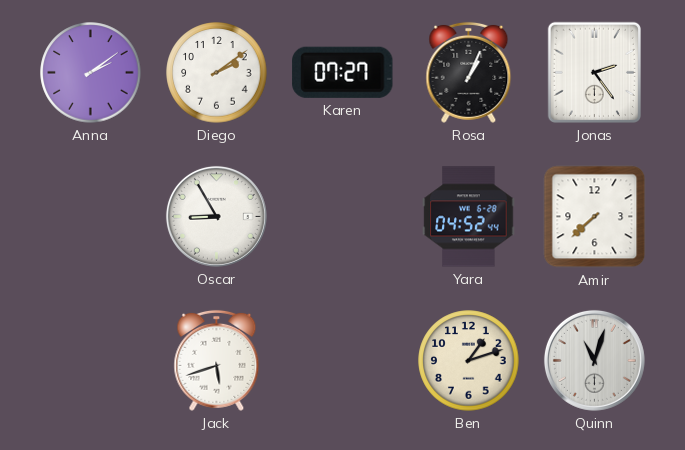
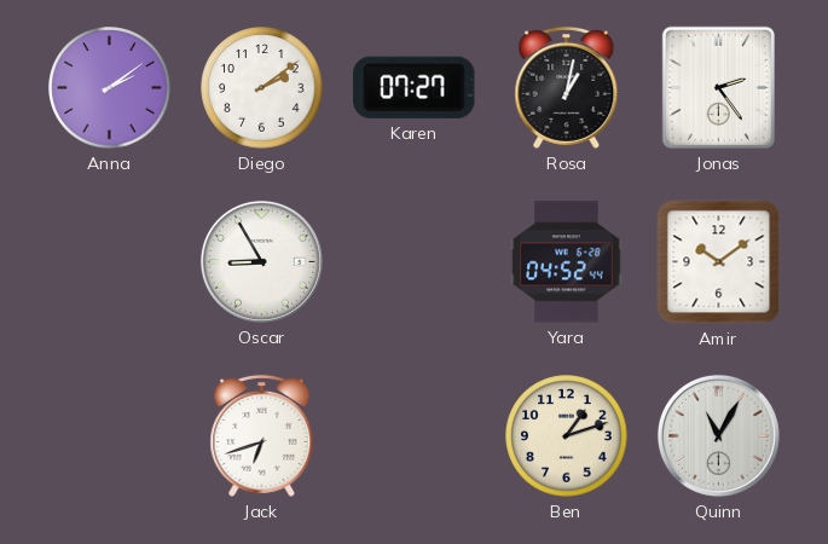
Rosa: 1:04 -> 1:02
Amir: 7:38 -> 10:09
Jack: 5:42 -> 6:42
Quinn: 11:03 -> 11:05
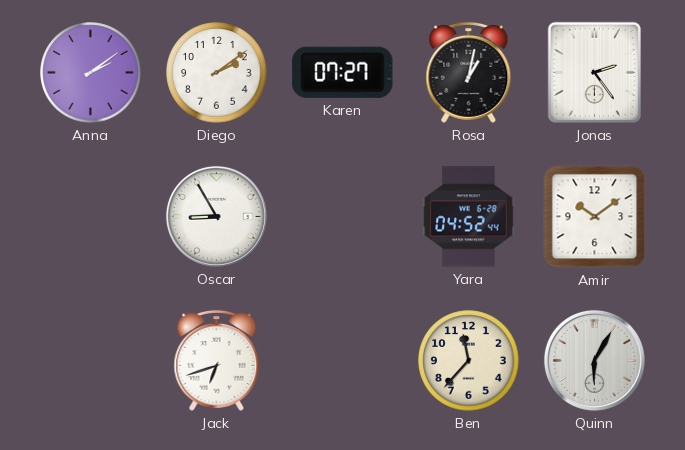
Ben: 1:12 -> 11:37
Quinn: 11:05 -> 6:05
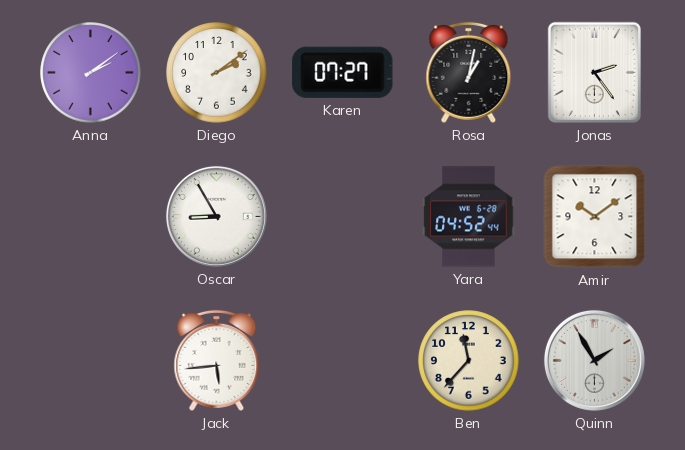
Jack: 6:42 -> 5:44
Quinn: 6:05 -> 1:55
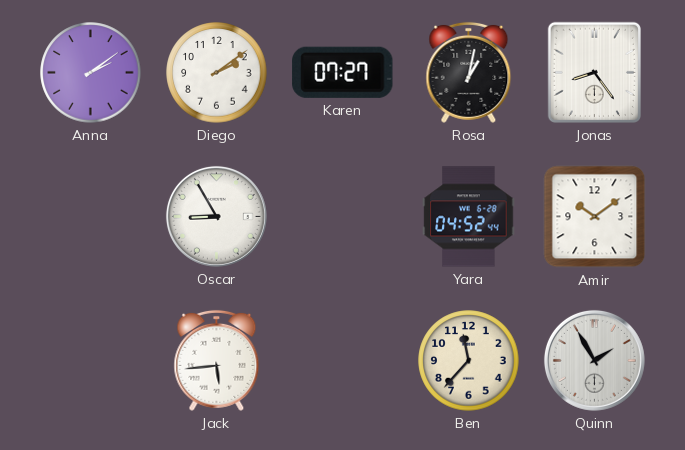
Jonas: 2:24 -> 8:24
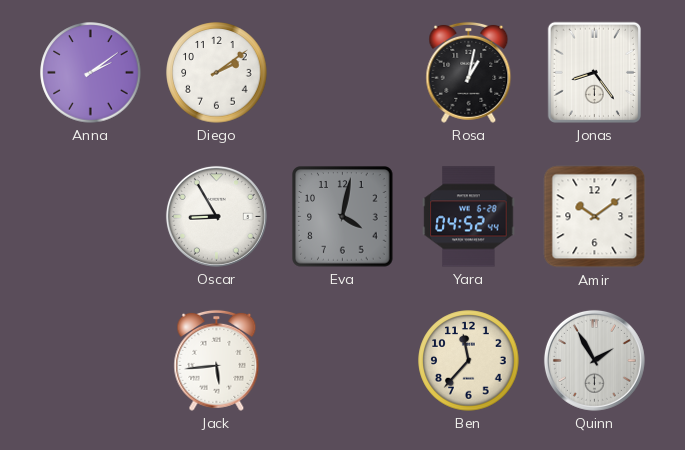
Karen: 07:27 -> none
Eva: none -> 4:02
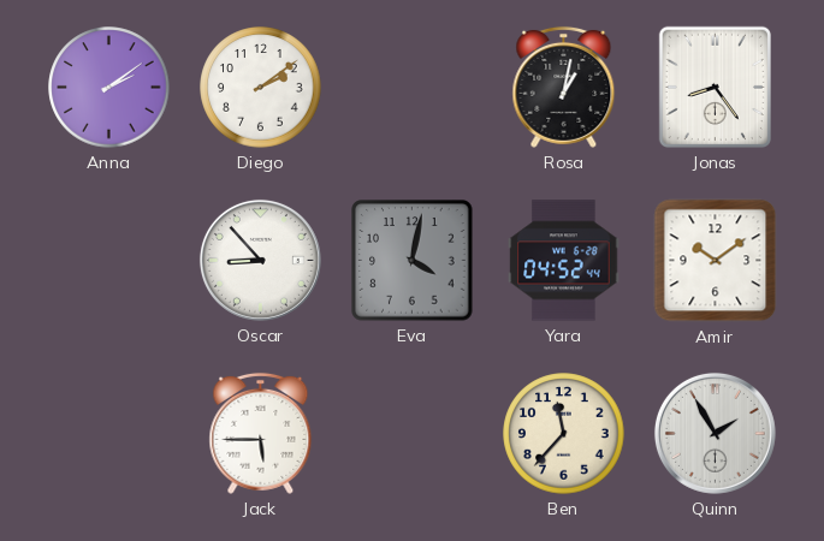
Oscar: 8:55 -> 8:53
Jack: 5:44 -> 5:45
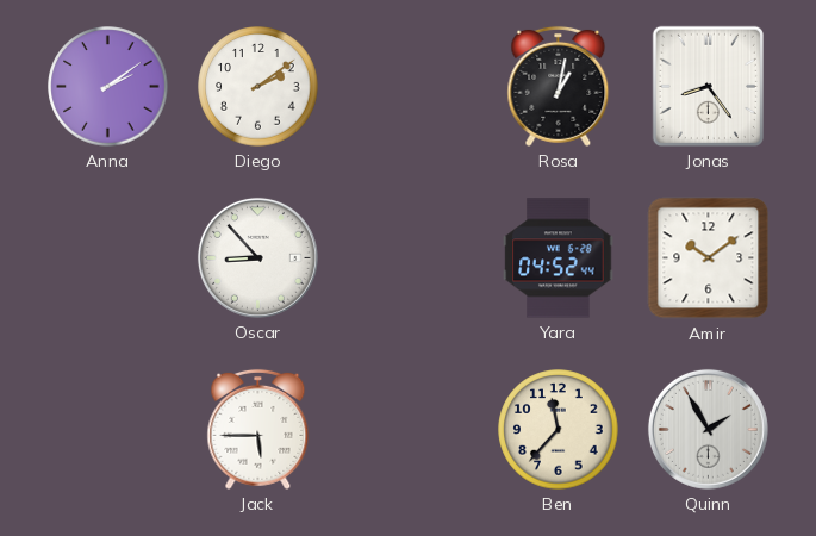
Eva: 4:02 -> none
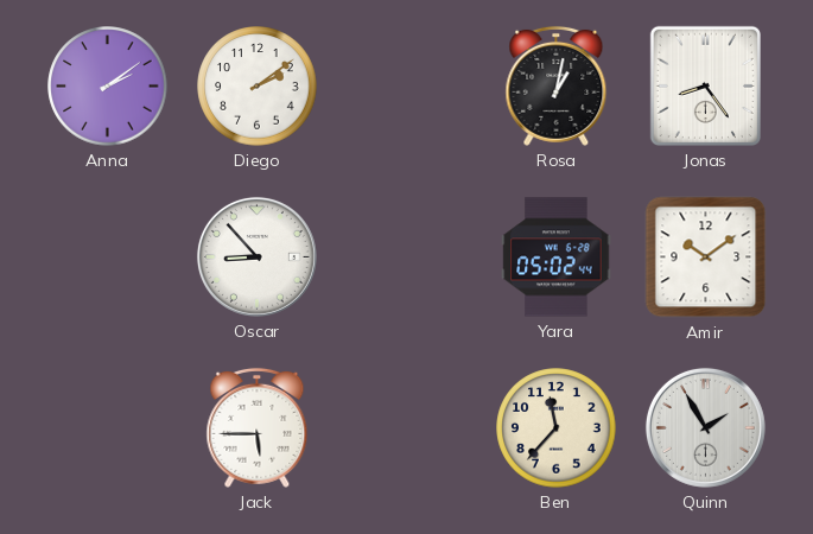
Yara: 04:52 -> 05:02
